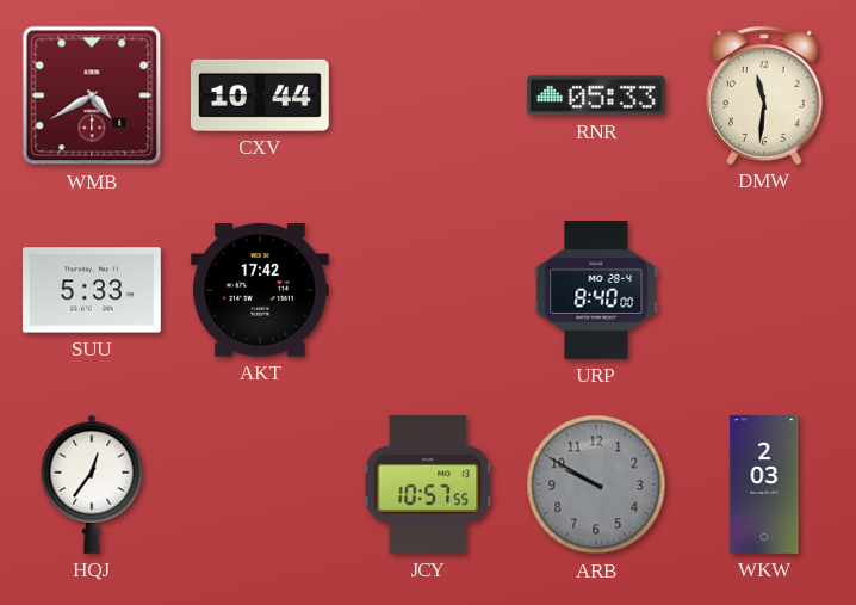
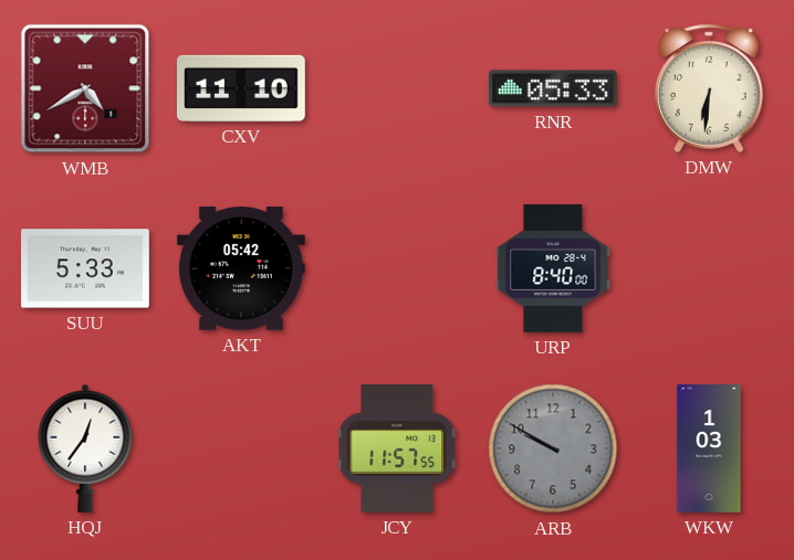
CXV: 10:44 -> 11:10
DMW: 11:31 -> 6:31
AKT: 17:42 -> 05:42
JCY: 10:57 -> 11:57
WKW: 2:03 -> 1:03
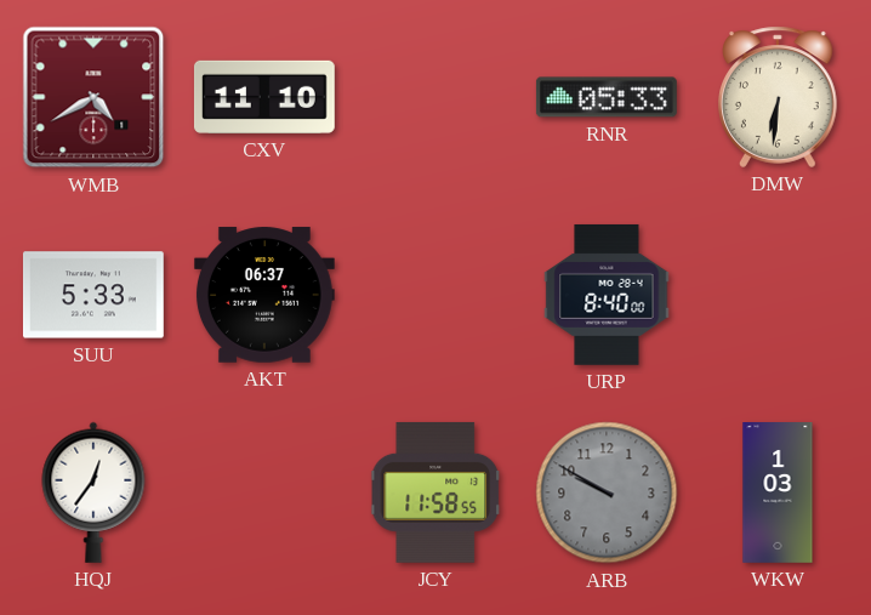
AKT: 05:42 -> 06:37
JCY: 11:57 -> 11:58
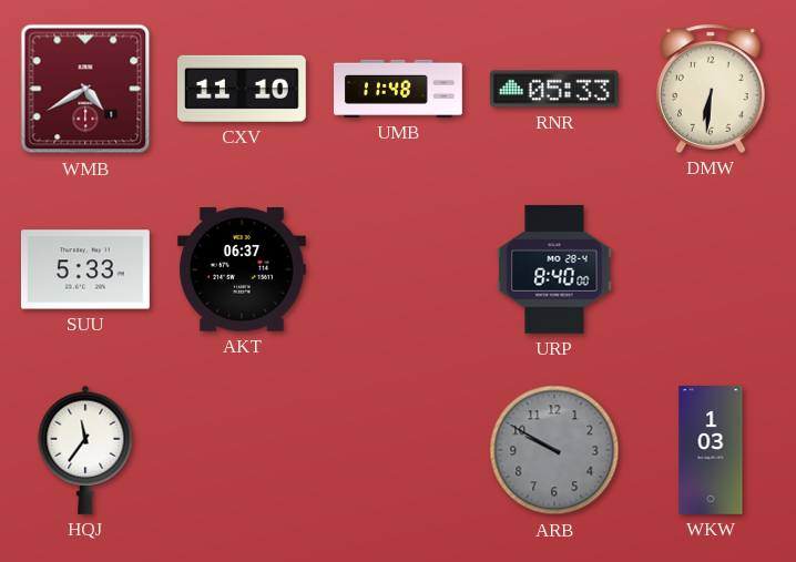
UMB: none -> 11:48
HQJ: 12:36 -> 11:36
JCY: 11:58 -> none
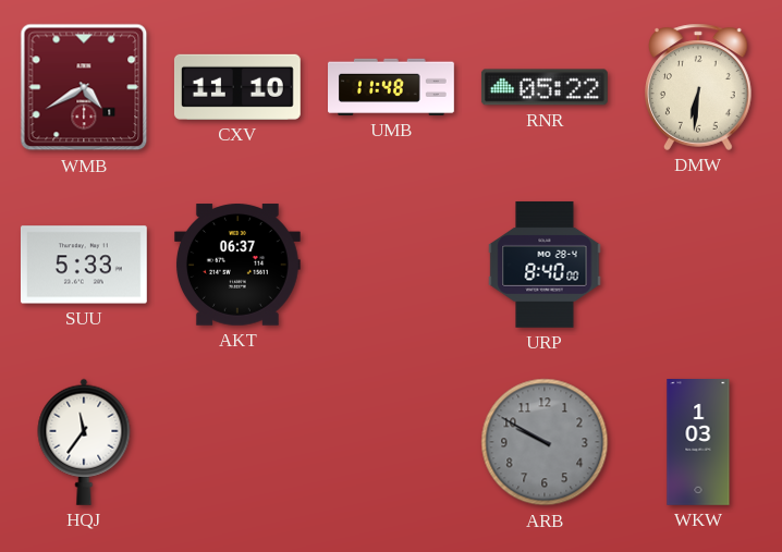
RNR: 05:33 -> 05:22
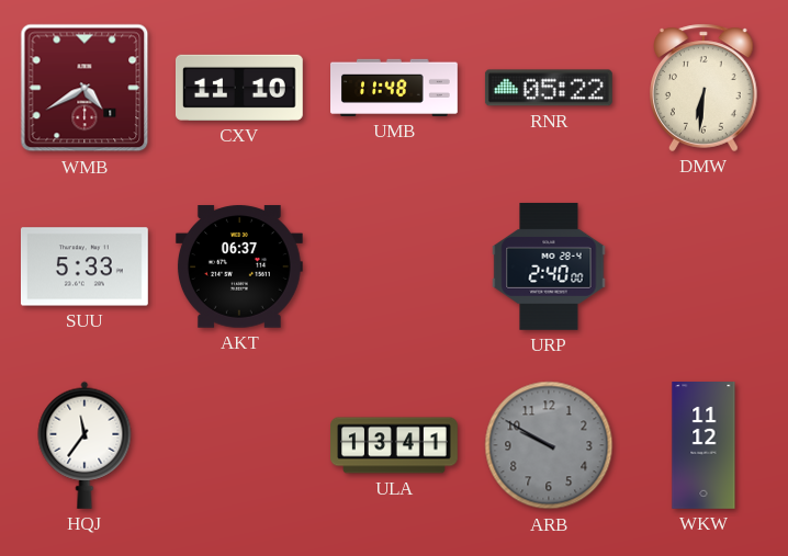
URP: 8:40 -> 2:40
ULA: none -> 13:41
WKW: 1:03 -> 11:12
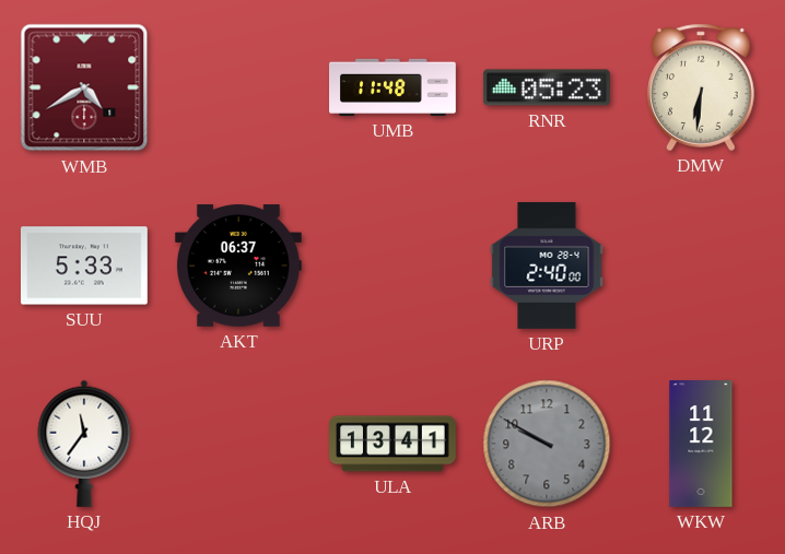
CXV: 11:10 -> none
RNR: 05:22 -> 05:23
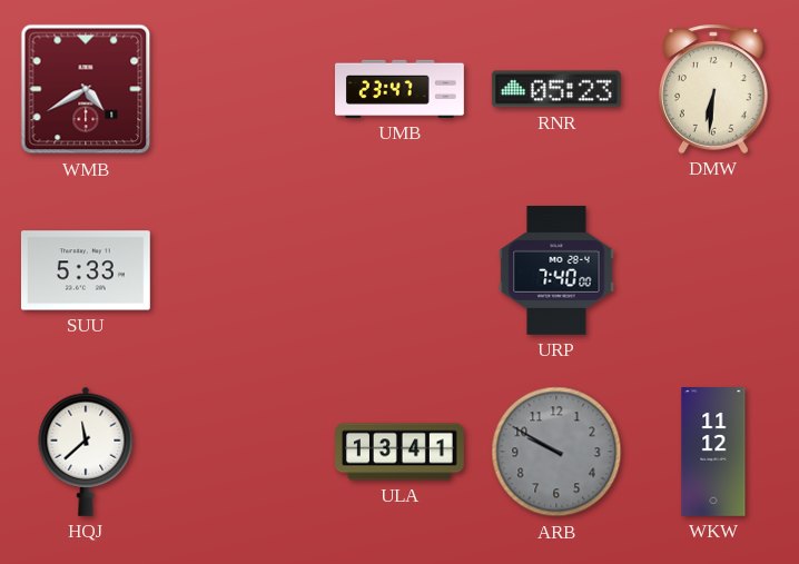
UMB: 11:48 -> 23:47
AKT: 06:37 -> none
URP: 2:40 -> 7:40
HQJ: 11:36 -> 11:38
